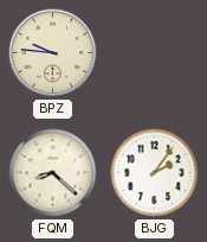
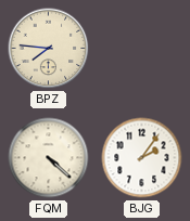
BPZ: 9:46 -> 7:46
FQM: 8:22 -> 4:22
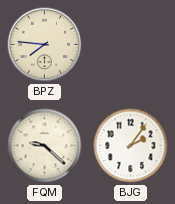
FQM: 4:22 -> 9:22
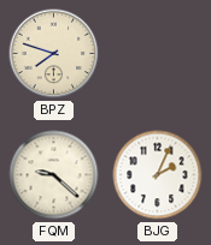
BPZ: 7:46 -> 7:48
BJG: 2:06 -> 2:04
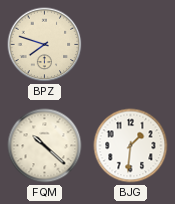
FQM: 9:22 -> 10:22
BJG: 2:04 -> 1:31
